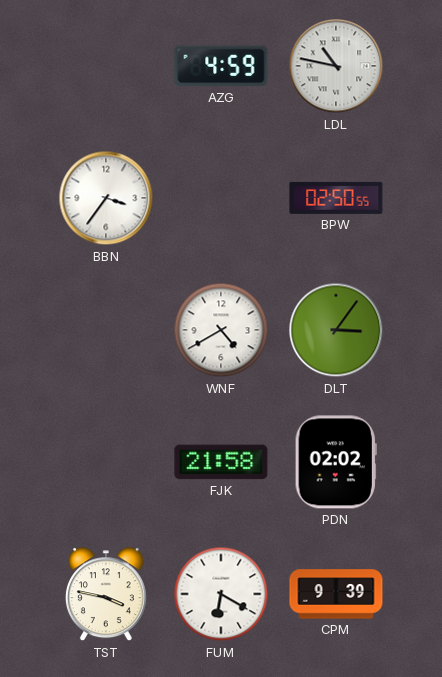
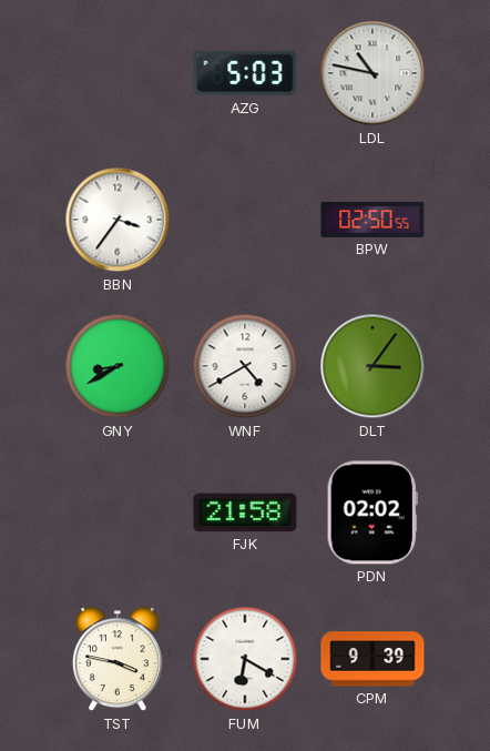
AZG: 4:59 -> 5:03
GNY: none -> 8:40
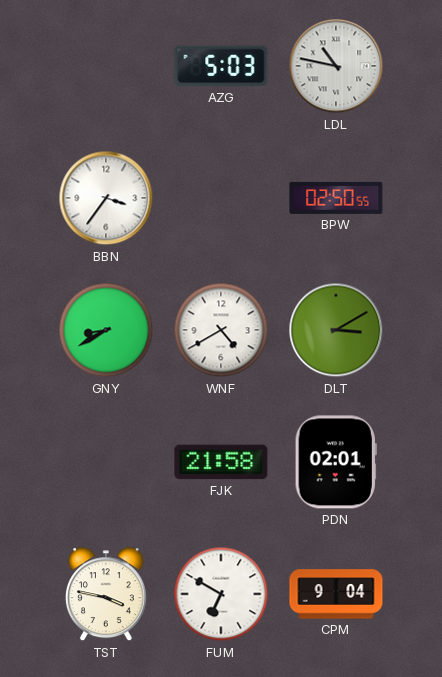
DLT: 3:06 -> 3:10
PDN: 02:02 -> 02:01
FUM: 6:20 -> 6:50
CPM: 9:39 -> 9:04
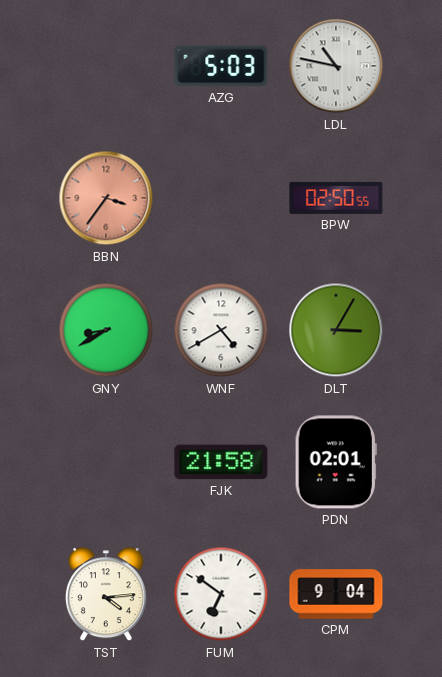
BBN dial: white -> salmon
DLT: 3:10 -> 3:05
TST: 3:47 -> 4:14
FUM: 6:50 -> 6:51
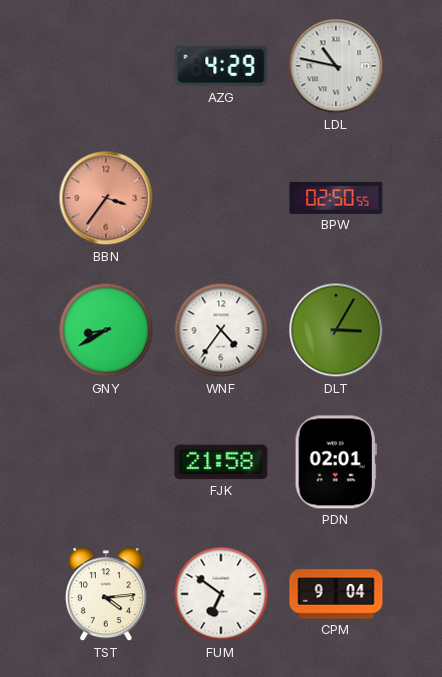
AZG: 5:03 -> 4:29
WNF: 4:40 -> 4:36
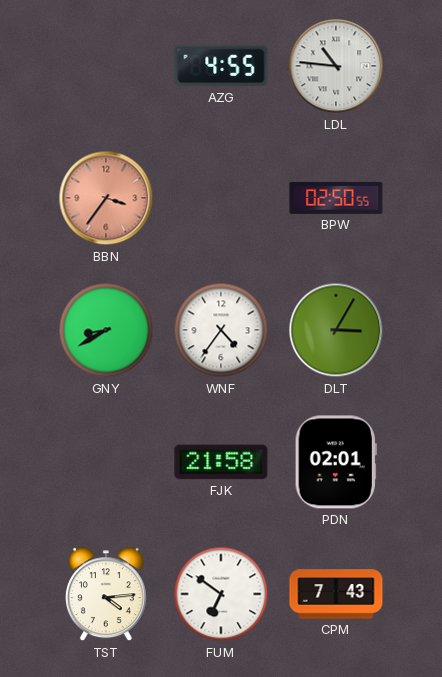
AZG: 4:29 -> 4:55
LDL: 10:47 -> 10:46
CPM: 9:04 -> 7:43
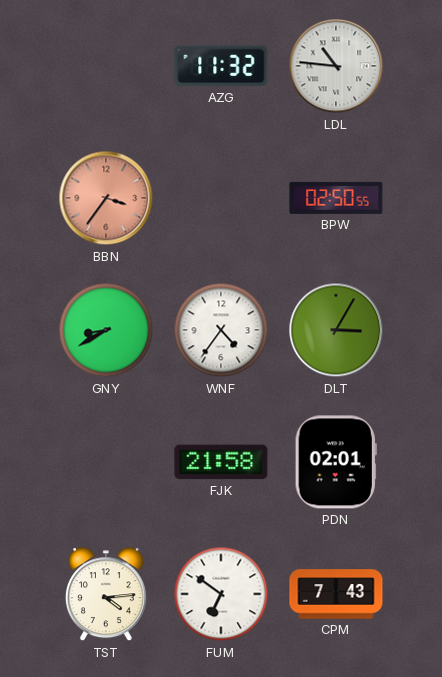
AZG: 4:55 -> 11:32
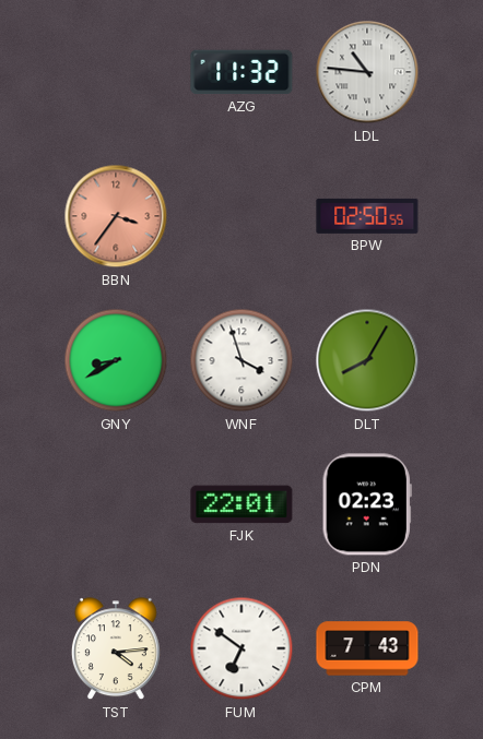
WNF: 4:36 -> 3:57
DLT: 3:05 -> 8:05
FJK: 21:58 -> 22:01
PDN: 02:01 -> 02:23
